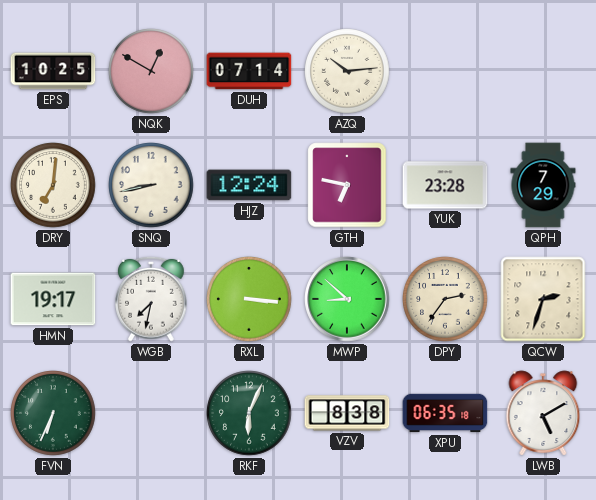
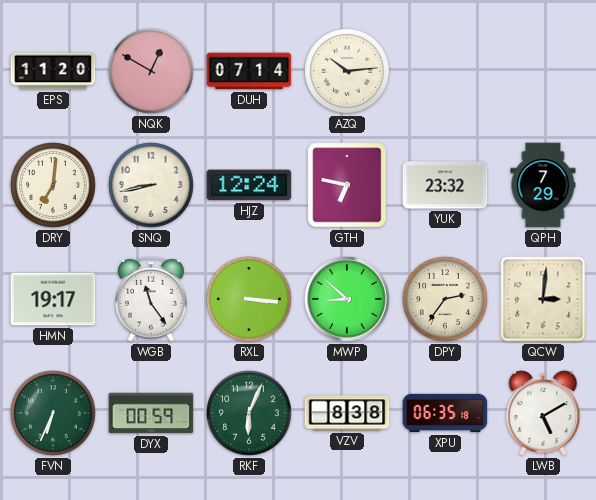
EPS: 10:25 -> 11:20
YUK: 23:28 -> 23:32
WGB: 7:32 -> 11:24
QCW: 2:33 -> 3:01
DYX: none -> 00:59
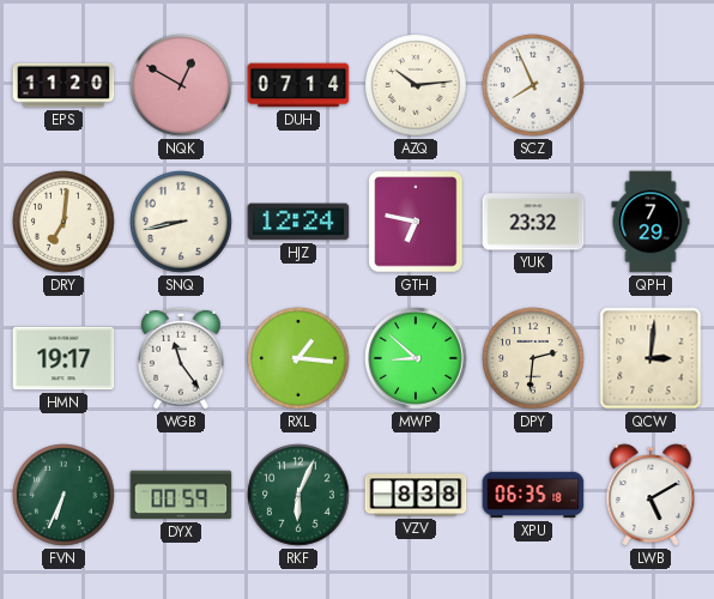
SCZ: none -> 7:56
RXL: 3:16 -> 1:16
DPY: 2:36 -> 2:31
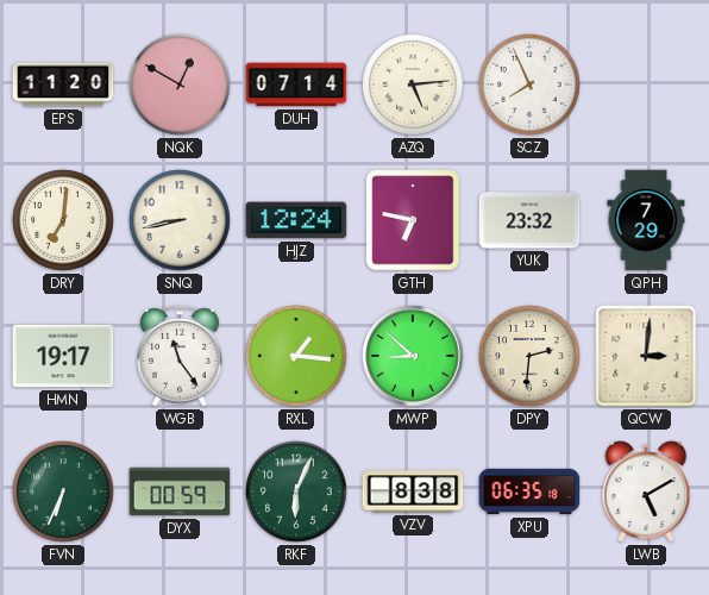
AZQ: 10:14 -> 5:14
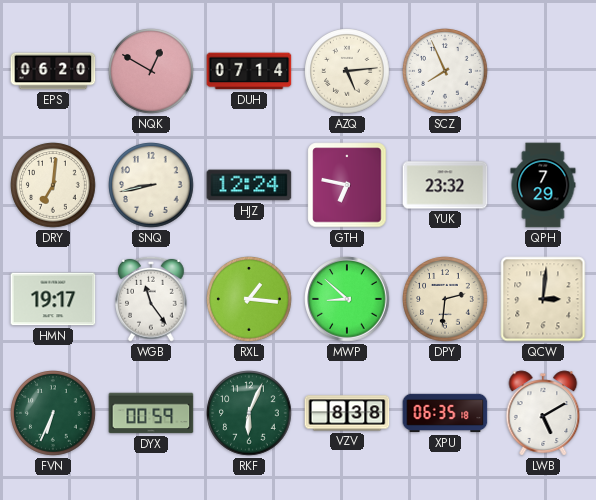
EPS: 11:20 -> 06:20
